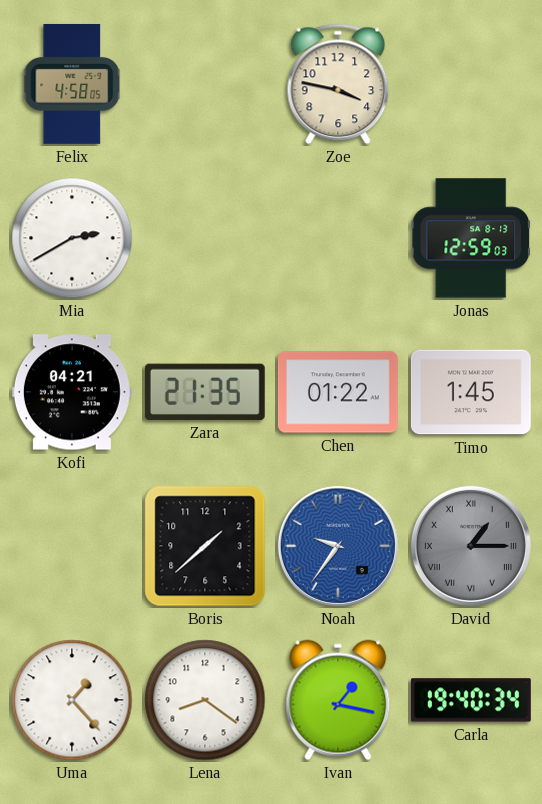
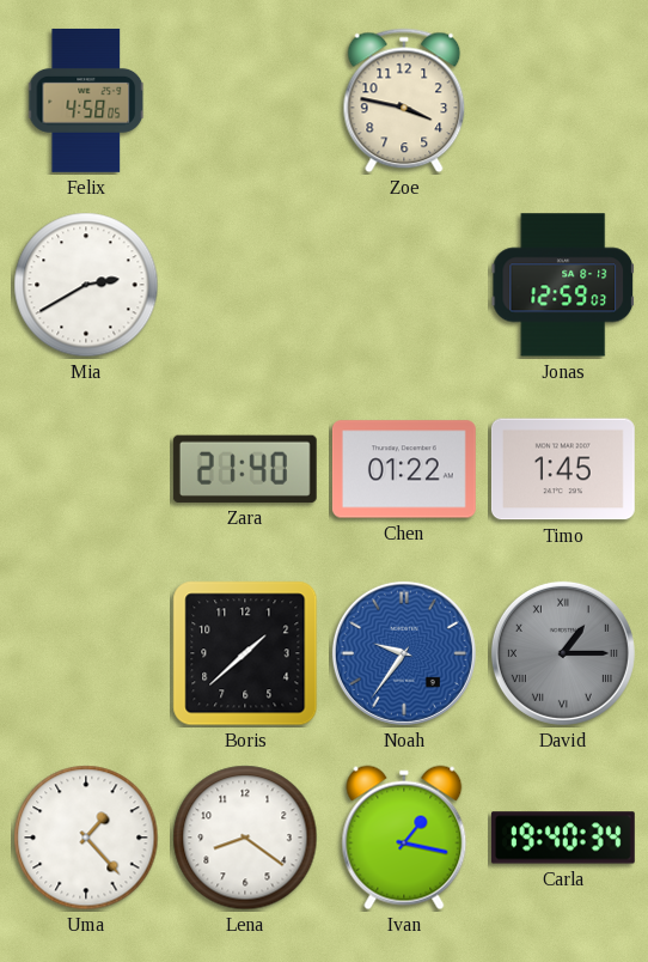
Kofi: 04:21 -> none
Zara: 21:35 -> 21:40
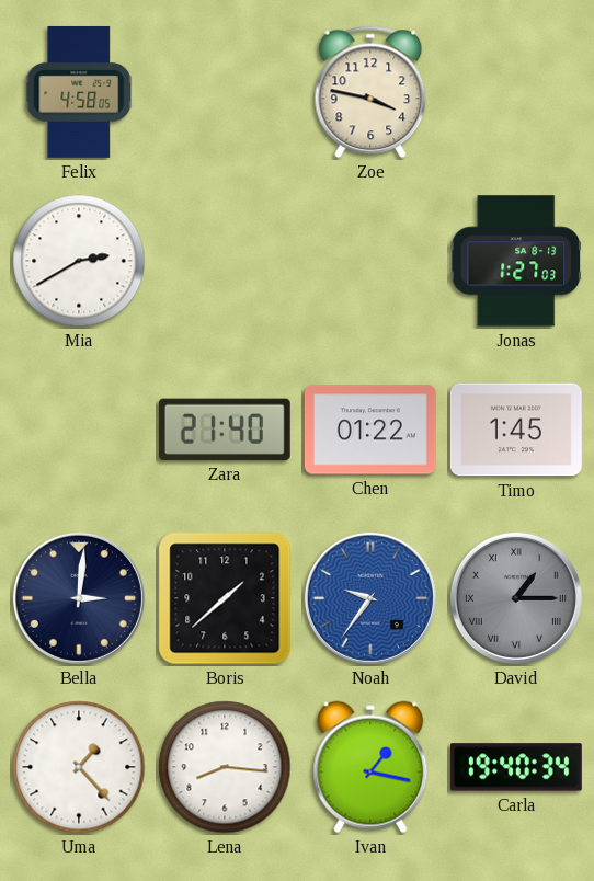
Jonas: 12:59 -> 1:27
Bella: none -> 3:01
Lena: 8:21 -> 8:16
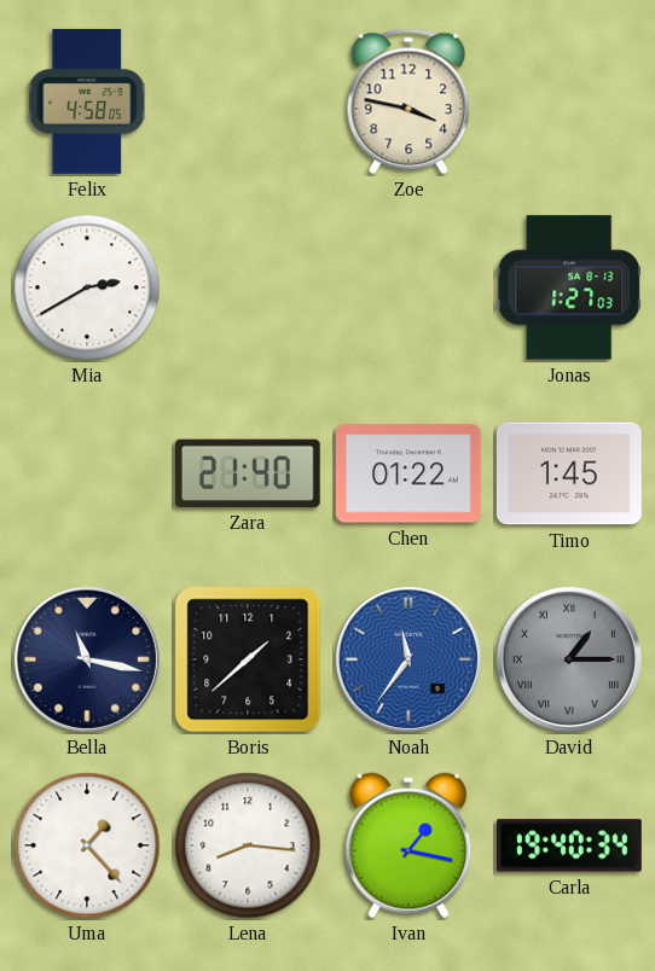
Bella: 3:01 -> 11:17
Noah: 9:36 -> 11:36
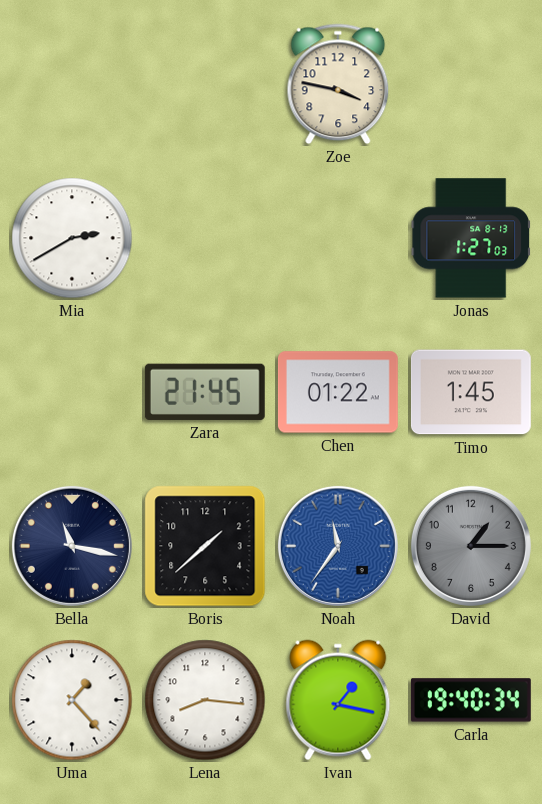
Felix: 4:58 -> none
Zara: 21:40 -> 21:45
David numerals: Roman -> Arabic
